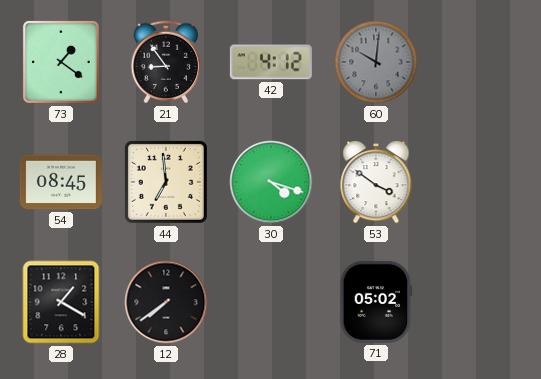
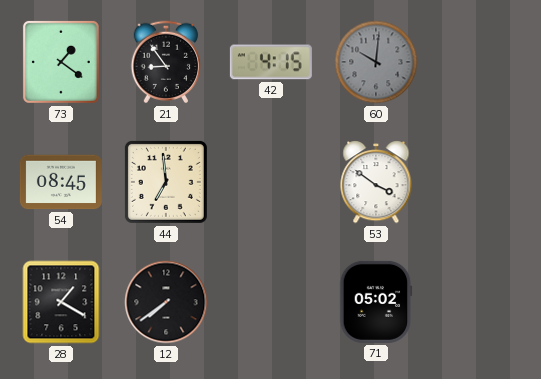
42: 4:12 -> 4:15
30: 4:18 -> none
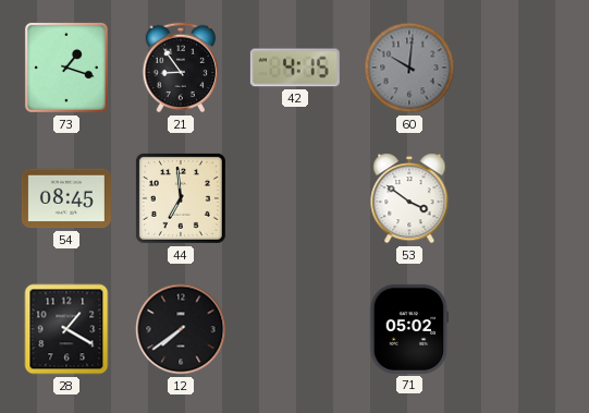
73: 1:21 -> 1:18
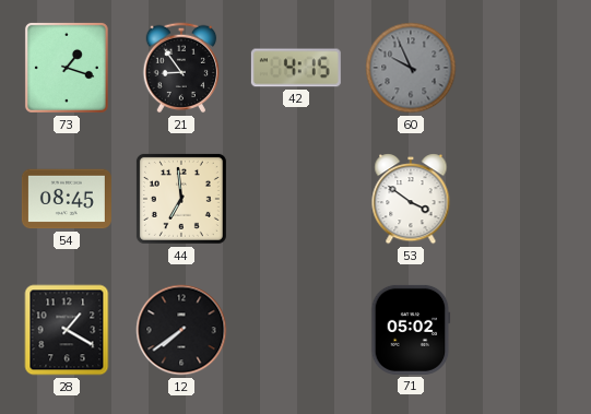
60: 10:01 -> 9:56
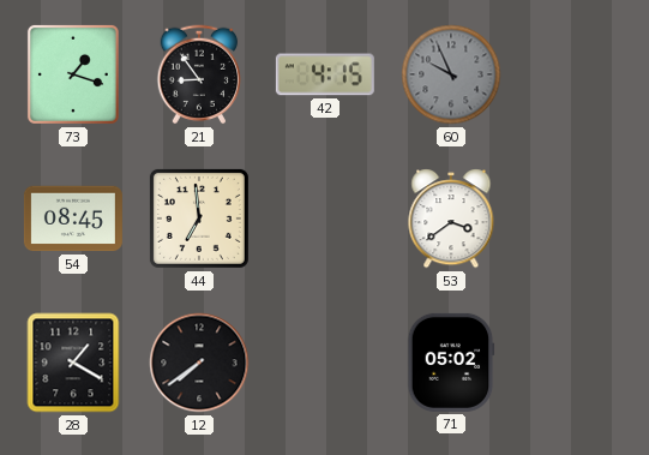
53: 3:51 -> 3:39
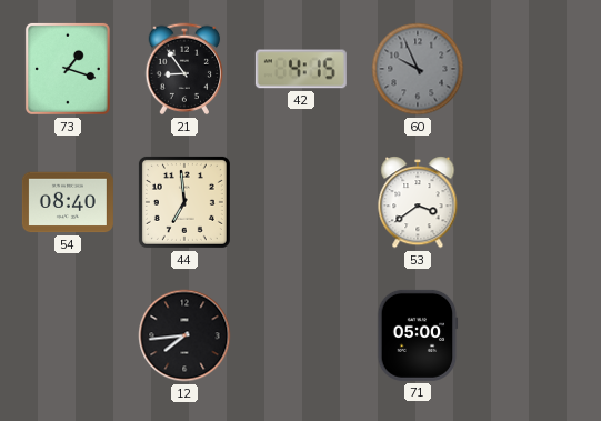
54: 08:45 -> 08:40
28: 1:20 -> none
12: 7:39 -> 7:44
71: 05:02 -> 05:00
